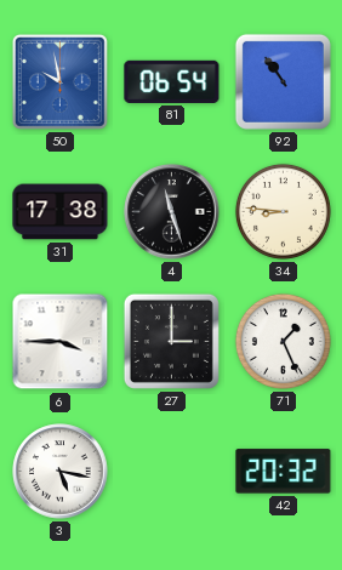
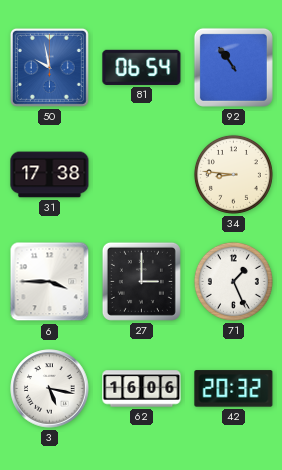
4: 11:27 -> none
62: none -> 16:06
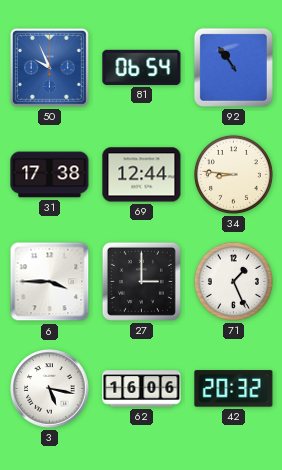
50: 9:58 -> 9:56
69: none -> 12:44
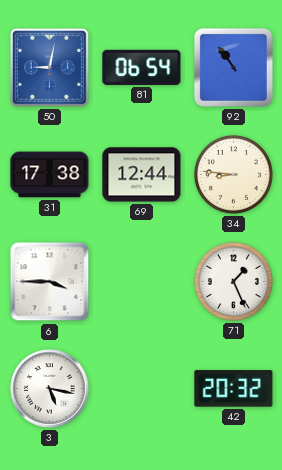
50: 9:56 -> 9:02
27: 3:00 -> none
62: 16:06 -> none
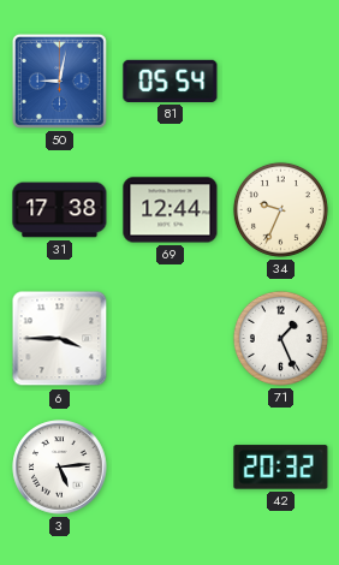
81: 06:54 -> 05:54
92: 10:54 -> none
34: 8:46 -> 9:34
3: 5:17 -> 5:14
